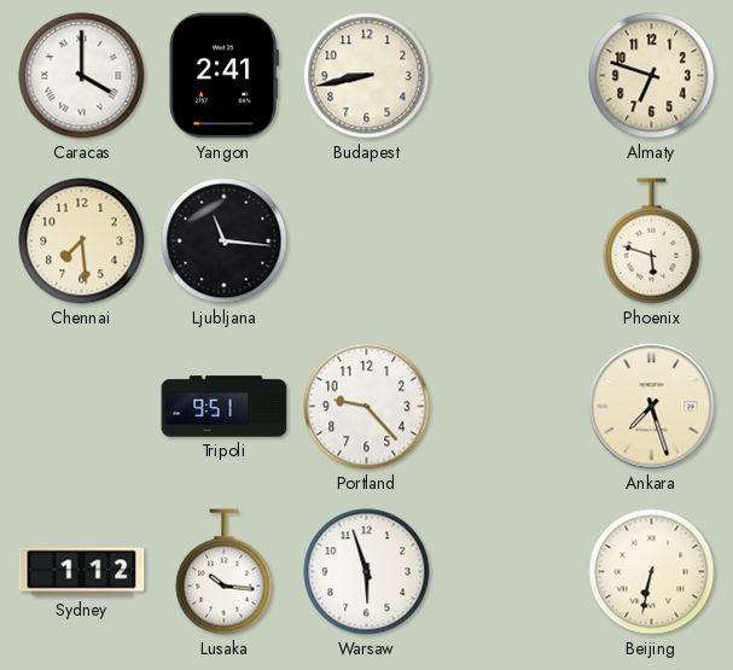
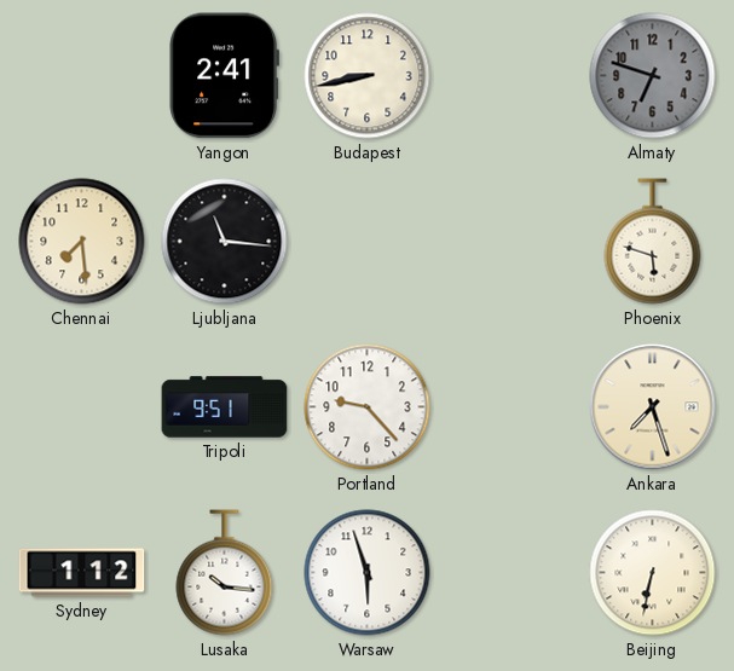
Caracas: 4:00 -> none
Almaty dial: cream -> grey
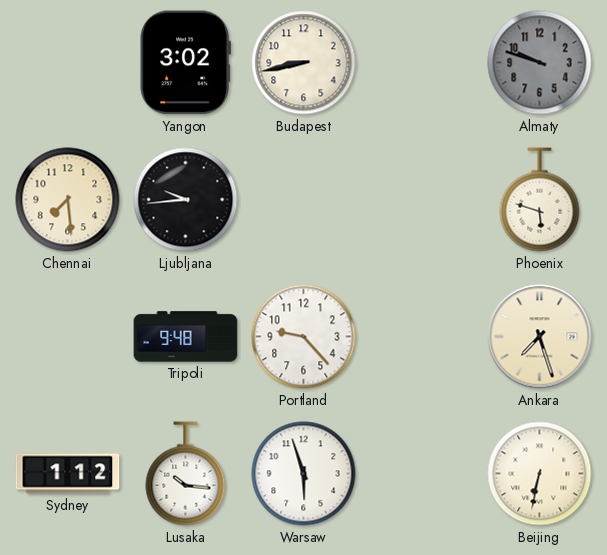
Yangon: 2:41 -> 3:02
Almaty: 6:48 -> 9:48
Ljubljana: 11:16 -> 9:44
Tripoli: 9:51 -> 9:48
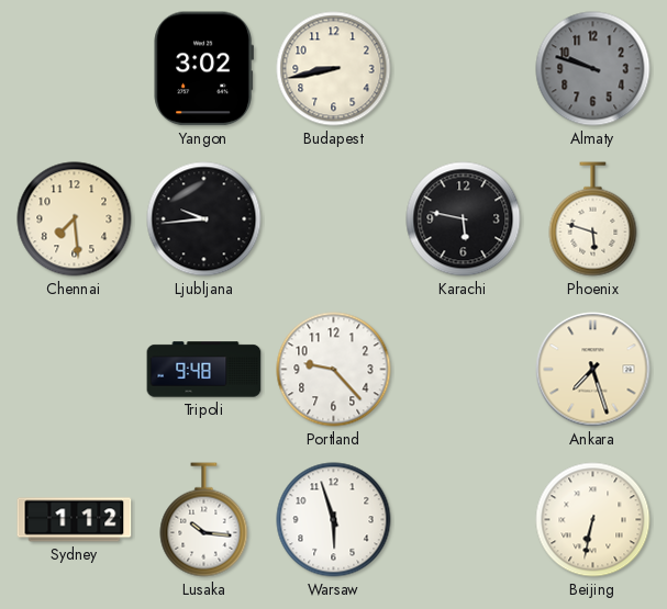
Karachi: none -> 5:47
